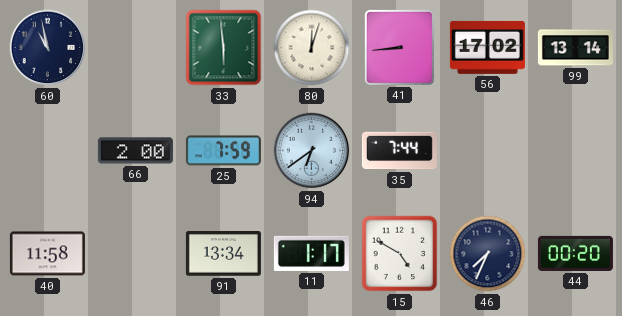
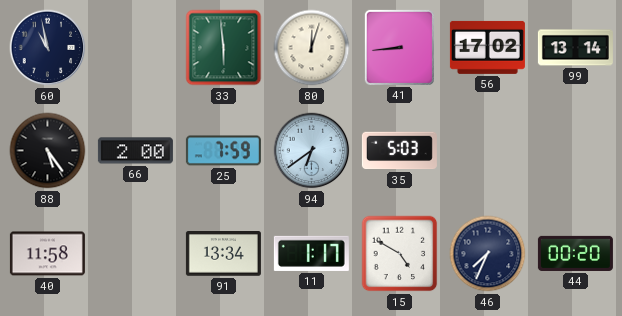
88: none -> 5:24
35: 7:44 -> 5:03
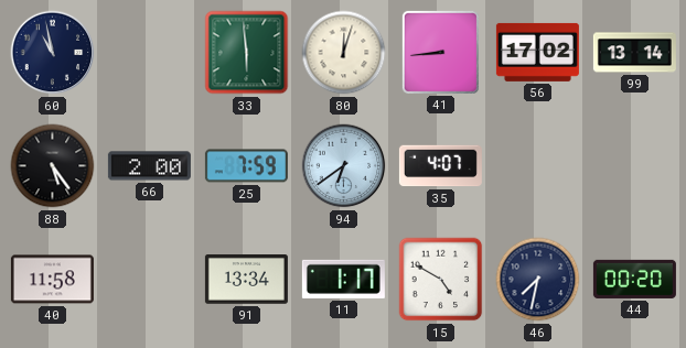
35: 5:03 -> 4:07
46: 7:34 -> 7:32
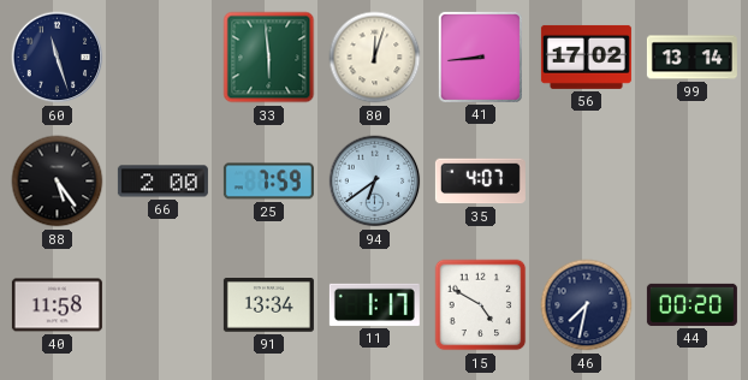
60: 10:58 -> 11:27
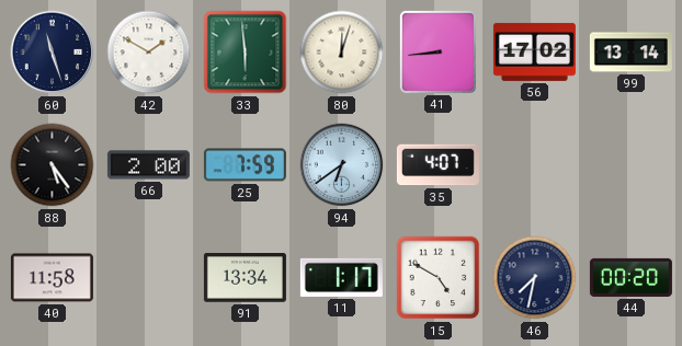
42: none -> 1:50
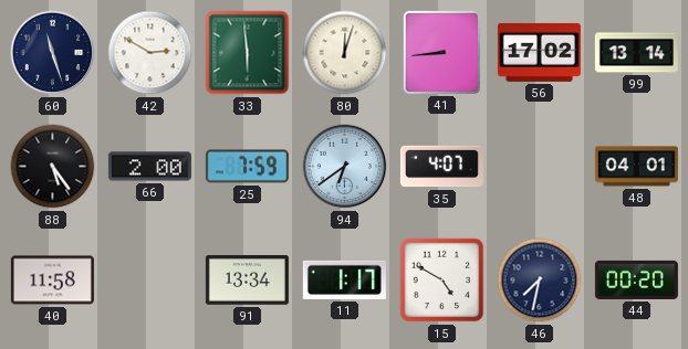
42: 1:50 -> 2:50
48: none -> 04:01
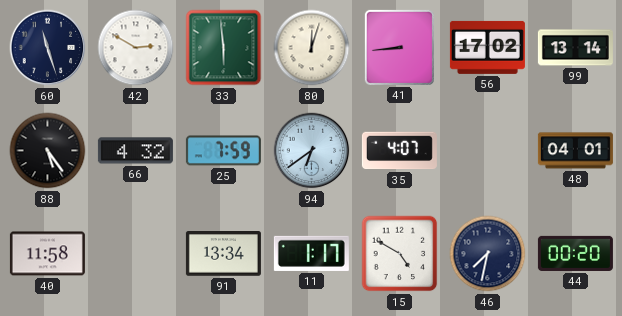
66: 2:00 -> 4:32
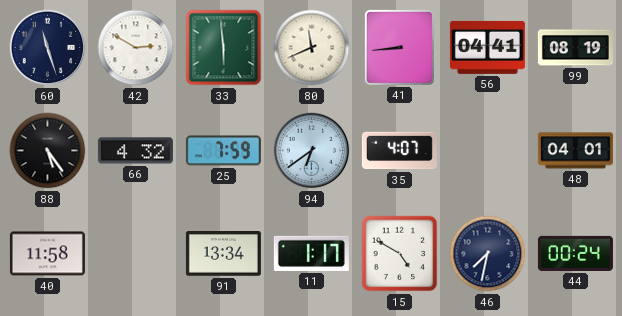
80: 12:03 -> 11:41
56: 17:02 -> 04:41
99: 13:14 -> 08:19
44: 00:20 -> 00:24
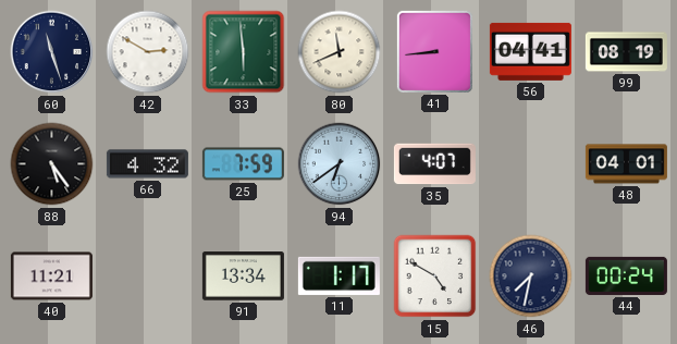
40: 11:58 -> 11:21
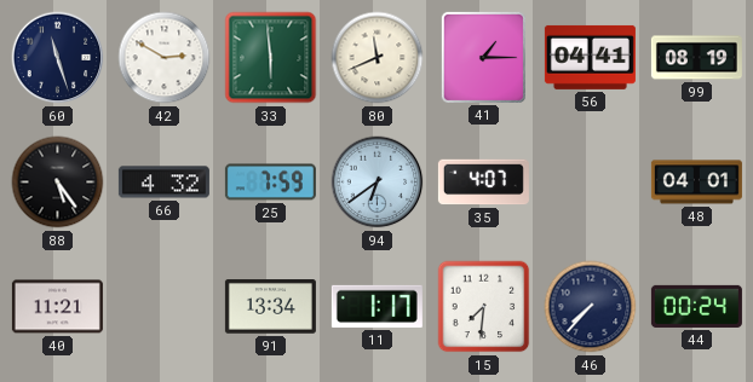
41: 8:44 -> 1:15
15: 4:50 -> 7:31
46: 7:32 -> 7:37
